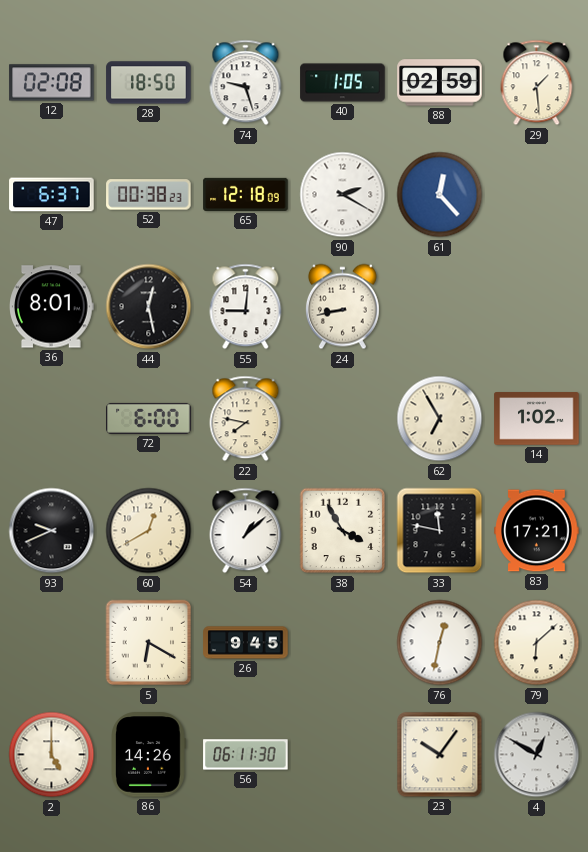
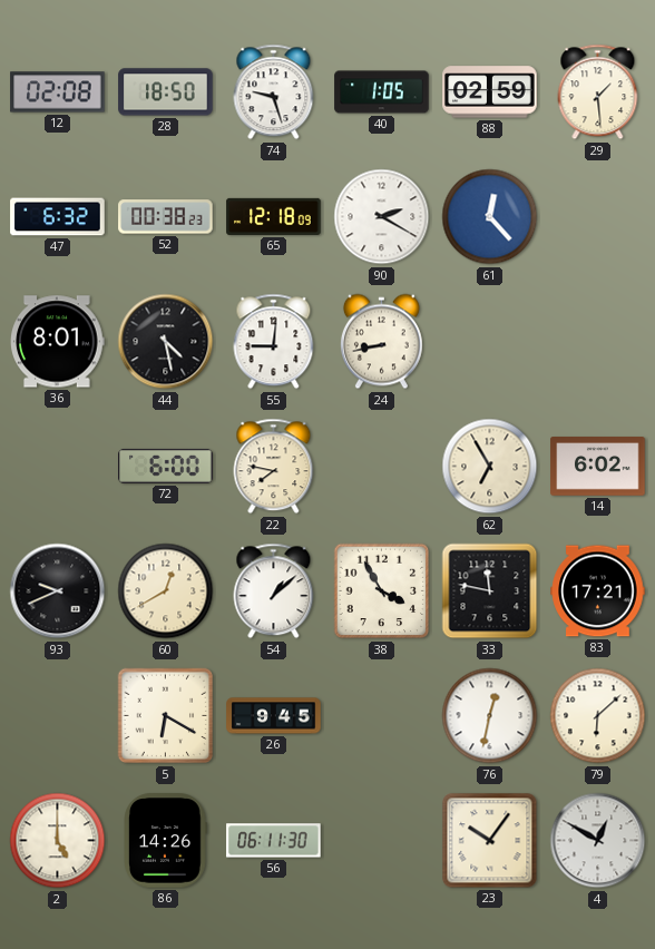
47: 6:37 -> 6:32
44: 12:28 -> 4:28
14: 1:02 -> 6:02
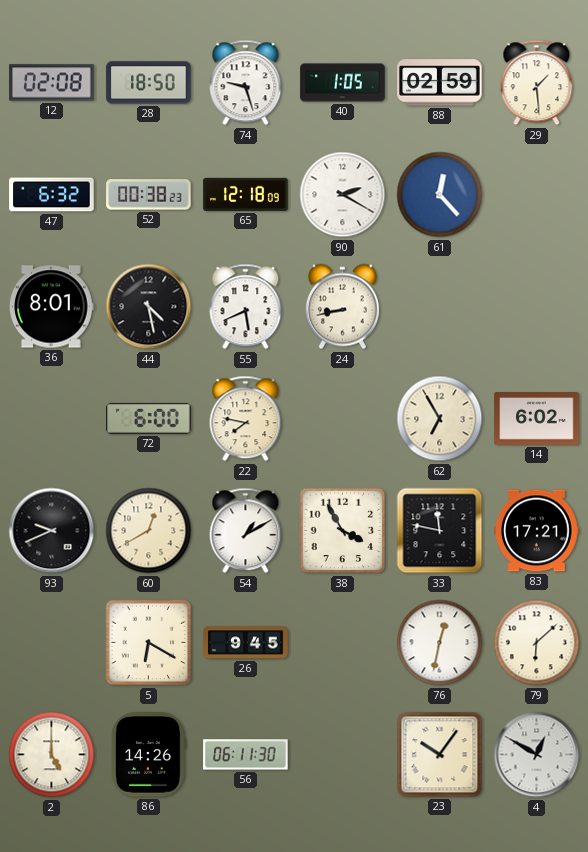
55: 9:01 -> 5:41
54: 1:08 -> 1:10
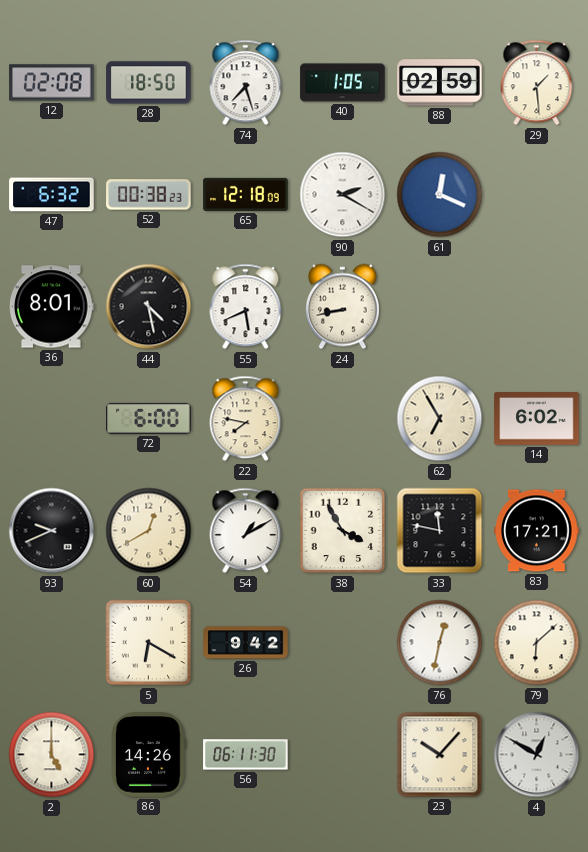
74: 9:27 -> 7:27
61: 12:23 -> 12:19
26: 9:45 -> 9:42
23: 10:06 -> 10:07
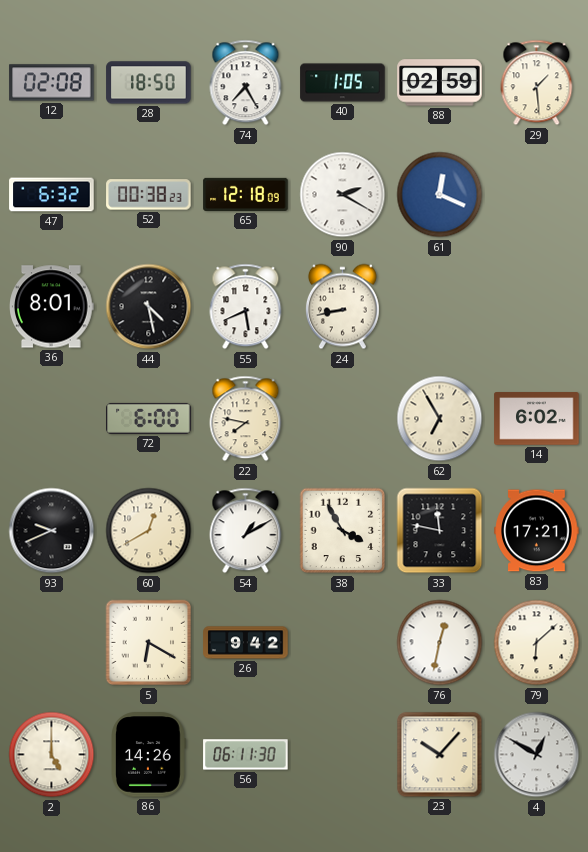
74: 7:27 -> 7:25
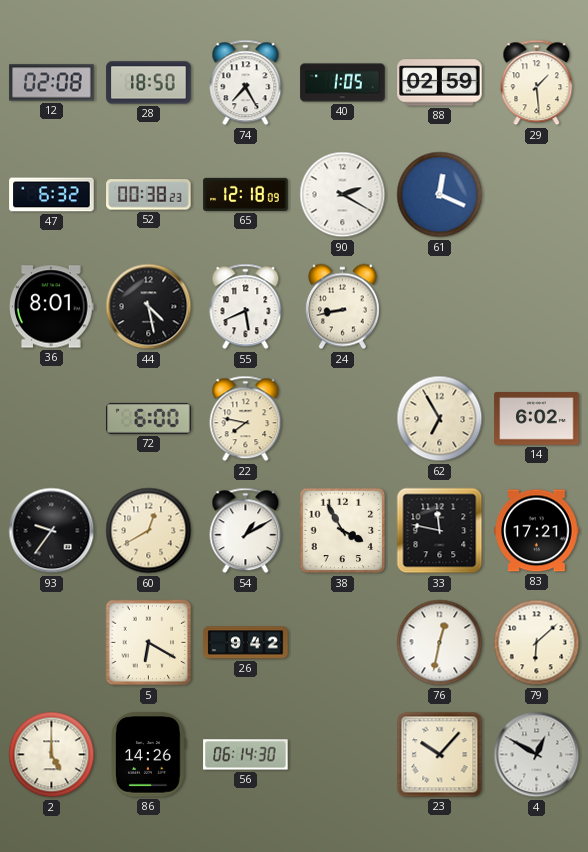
93: 9:41 -> 9:36
56: 06:11 -> 06:14
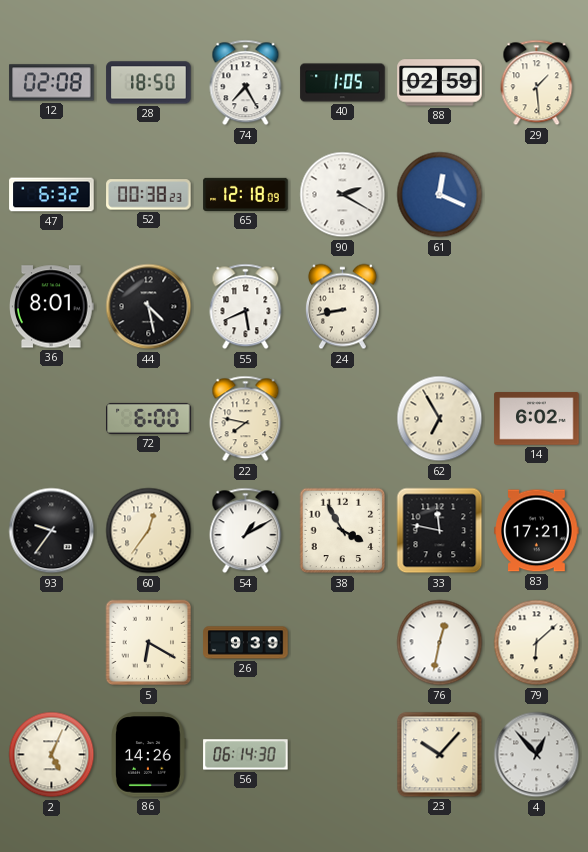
60: 12:40 -> 12:36
26: 9:42 -> 9:39
2: 5:00 -> 5:04
4: 12:50 -> 12:53
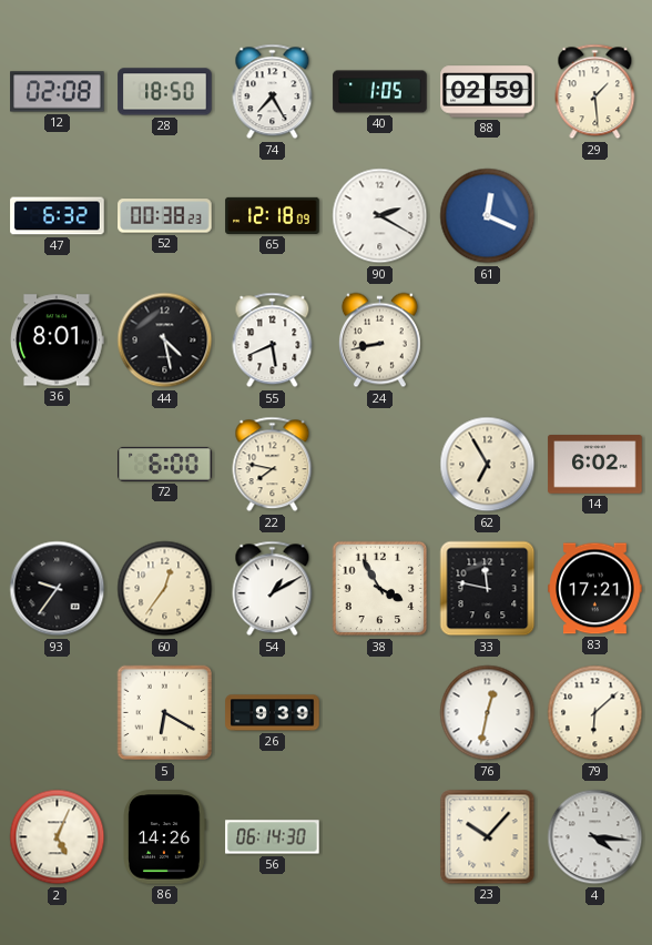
4: 12:53 -> 4:16
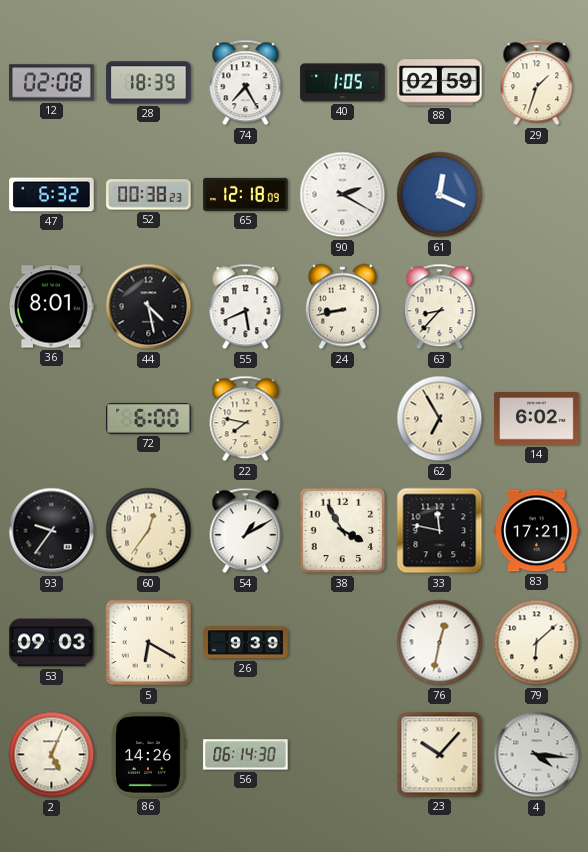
28: 18:50 -> 18:39
29: 1:29 -> 1:33
63: none -> 8:37
53: none -> 09:03
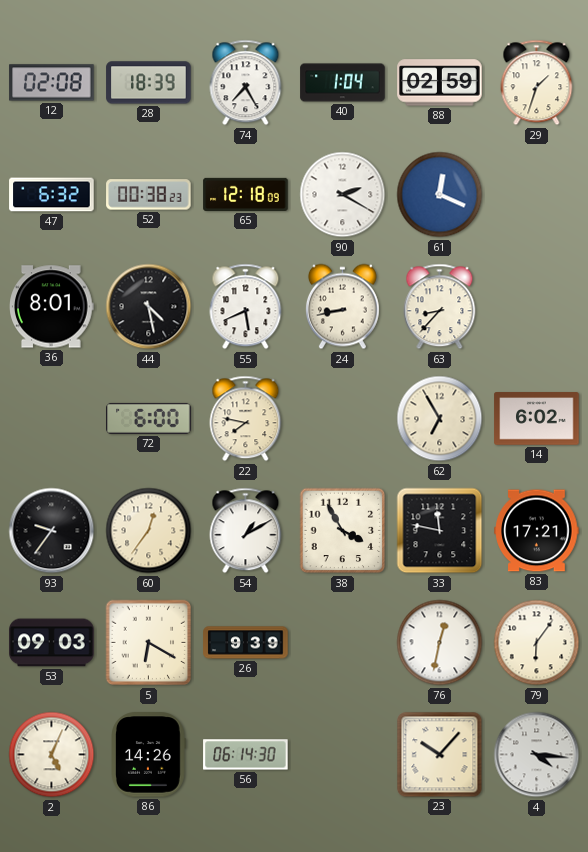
40: 1:05 -> 1:04
79: 6:08 -> 6:06
